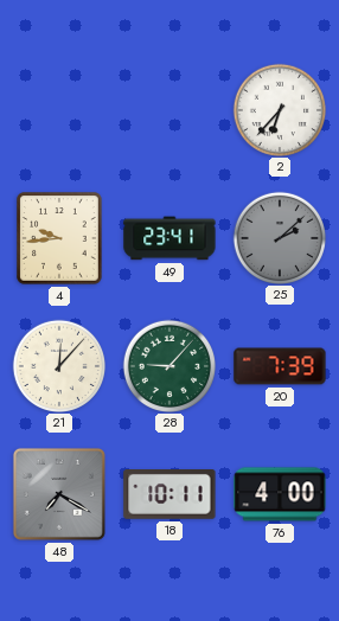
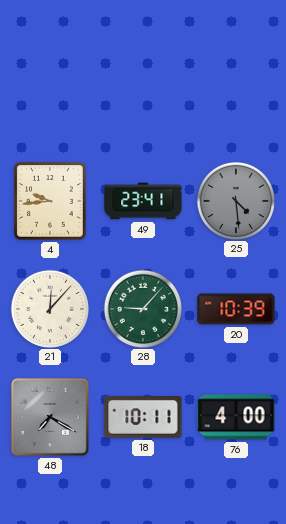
2: 6:37 -> none
25: 2:08 -> 4:29
20: 7:39 -> 10:39
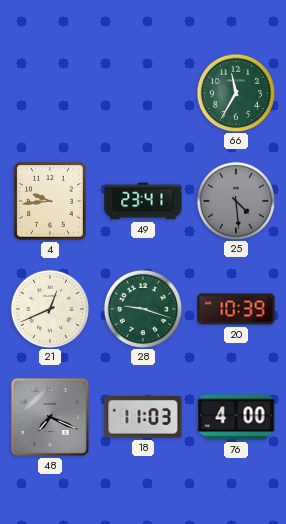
66: none -> 11:35
21: 12:07 -> 12:41
28: 9:07 -> 9:18
48: 7:20 -> 7:19
18: 10:11 -> 11:03
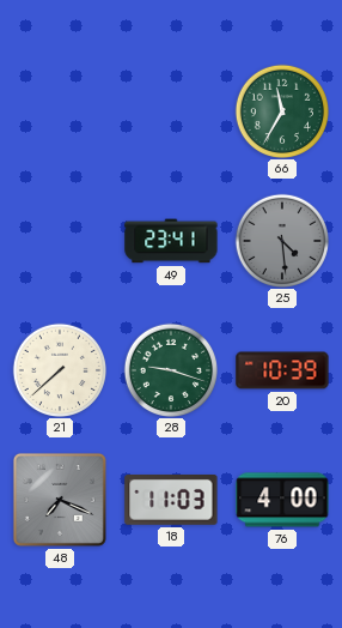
4: 9:44 -> none
21: 12:41 -> 7:38
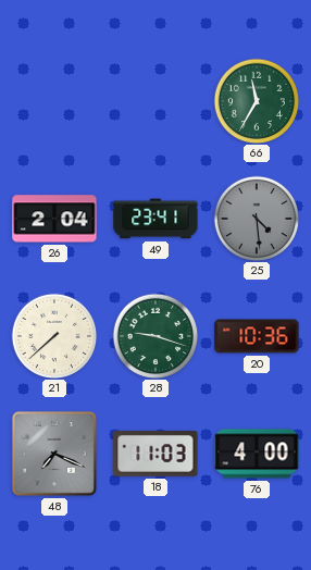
26: none -> 2:04
20: 10:39 -> 10:36
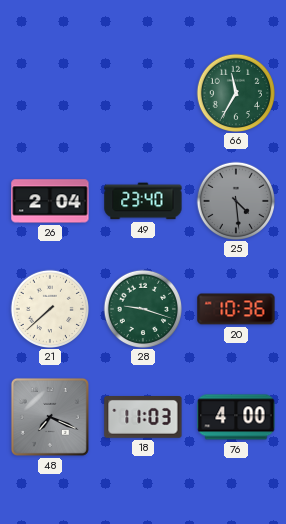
49: 23:41 -> 23:40
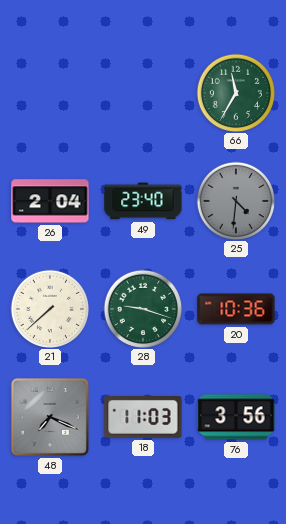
25: 4:29 -> 4:31
76: 4:00 -> 3:56
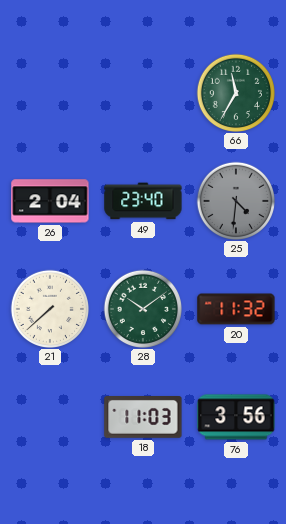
28: 9:18 -> 10:09
20: 10:36 -> 11:32
48: 7:19 -> none
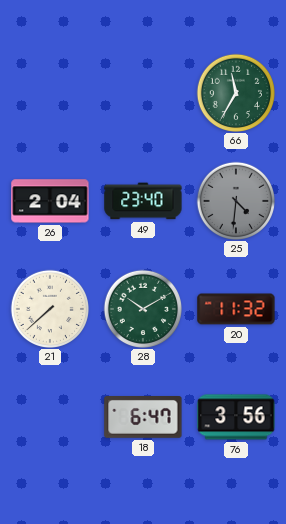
28: 10:09 -> 10:10
18: 11:03 -> 6:47
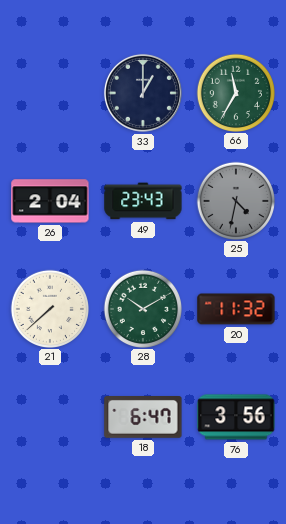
33: none -> 1:00
49: 23:40 -> 23:43
25: 4:31 -> 4:32
